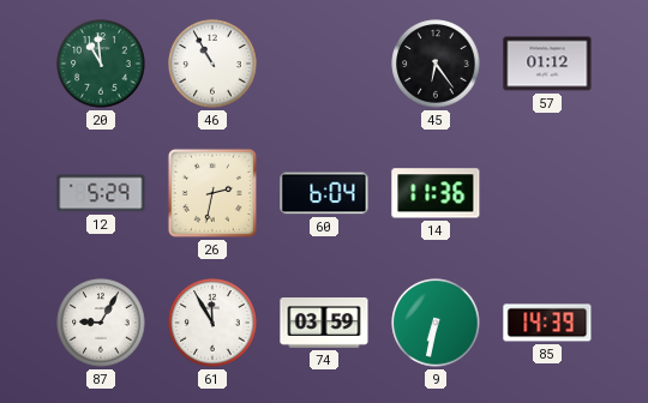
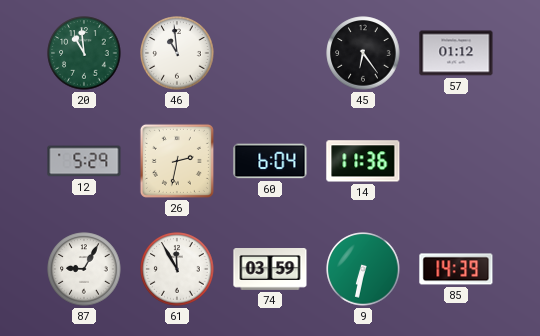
46: 10:55 -> 10:59
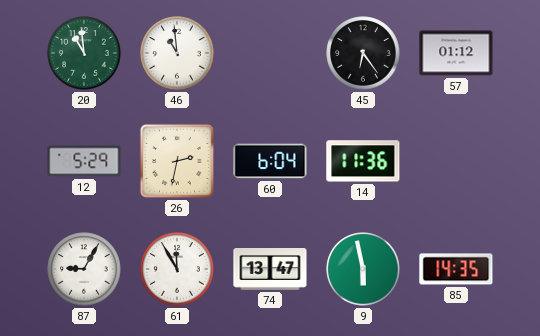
74: 03:59 -> 13:47
9: 6:32 -> 5:58
85: 14:39 -> 14:35
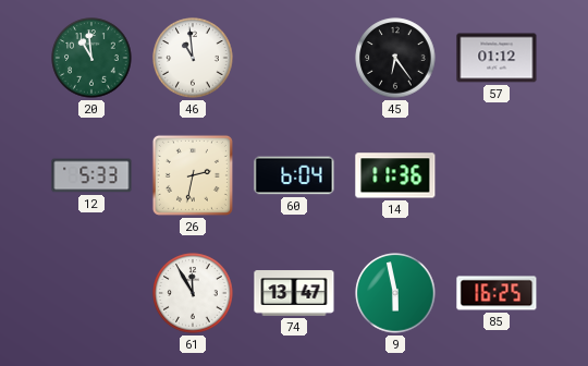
12: 5:29 -> 5:33
87: 9:05 -> none
85: 14:35 -> 16:25
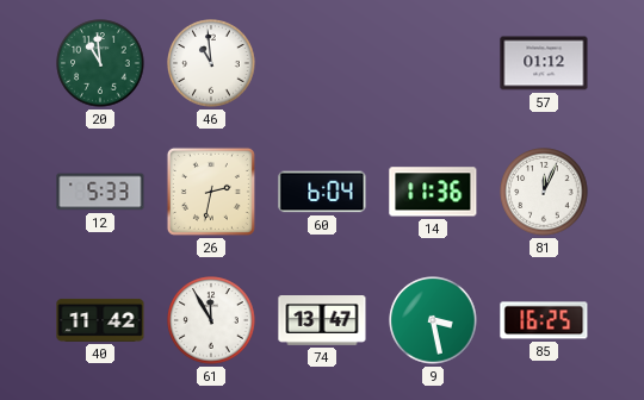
45: 6:24 -> none
81: none -> 12:04
40: none -> 11:42
9: 5:58 -> 3:28
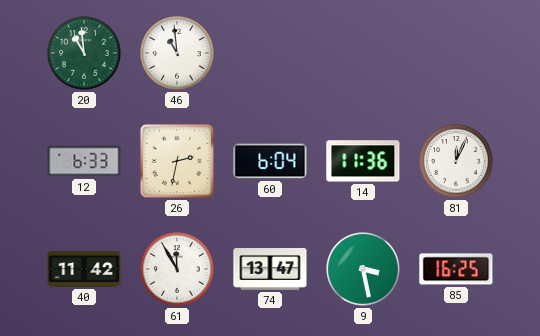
57: 01:12 -> none
12: 5:33 -> 6:33
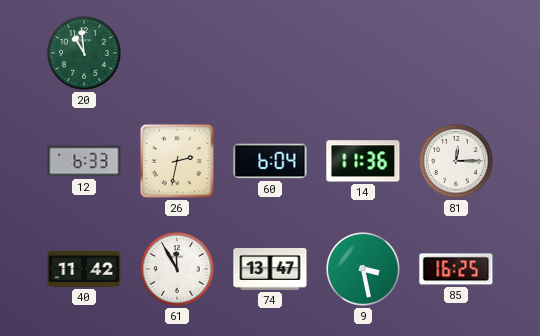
46: 10:59 -> none
81: 12:04 -> 12:15
